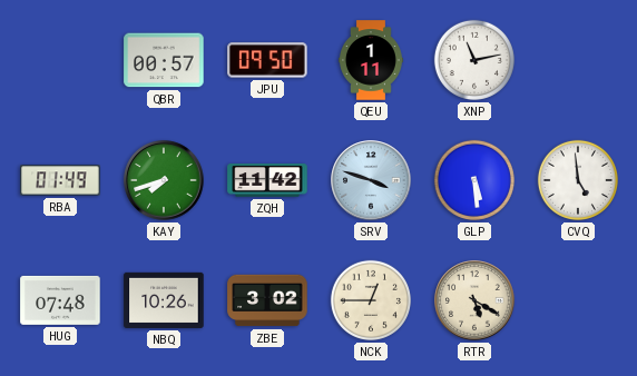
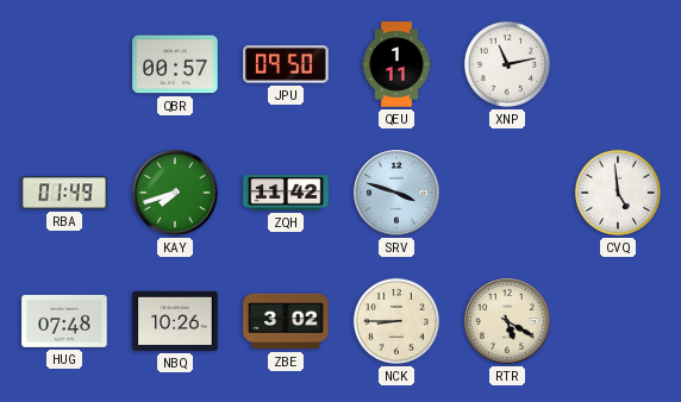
GLP: 5:29 -> none
NCK: 12:45 -> 8:45
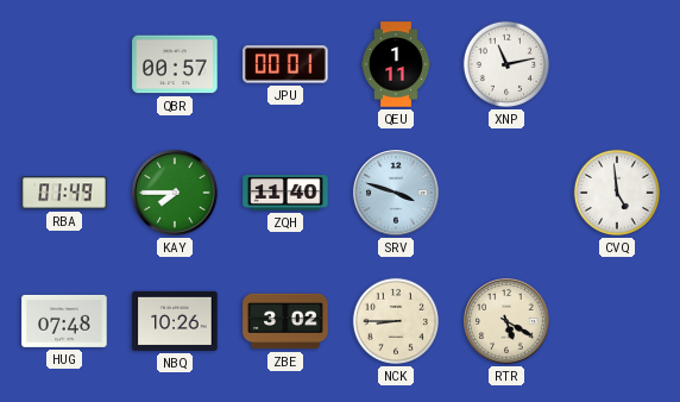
JPU: 09:50 -> 00:01
KAY: 7:42 -> 7:45
ZQH: 11:42 -> 11:40
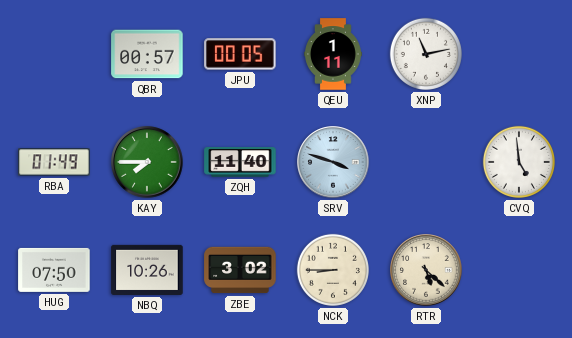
JPU: 00:01 -> 00:05
HUG: 07:48 -> 07:50
RTR: 5:20 -> 5:22
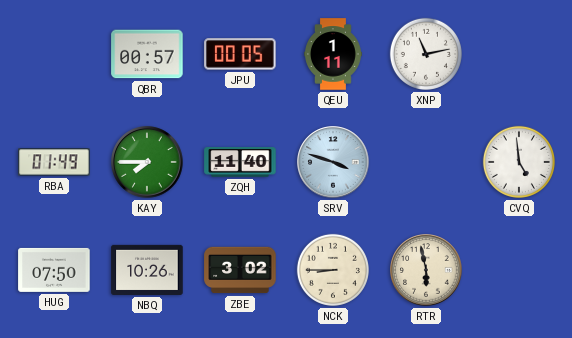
RTR: 5:22 -> 5:58
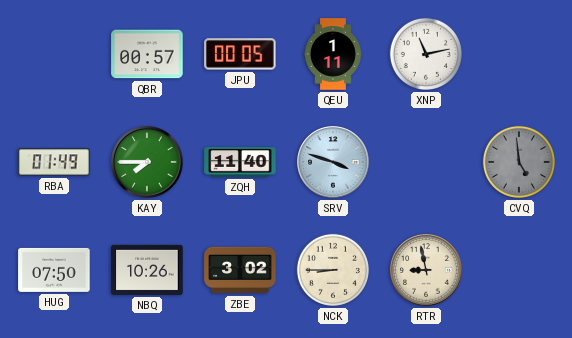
CVQ dial: white -> grey
RTR: 5:58 -> 8:58
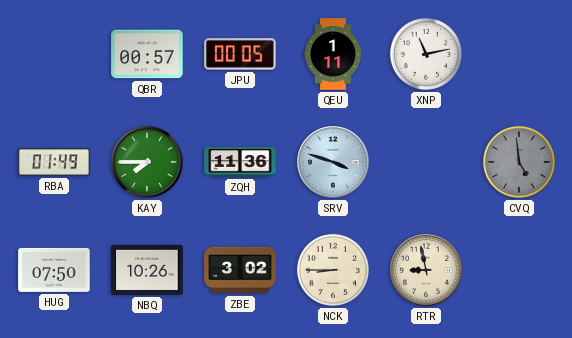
ZQH: 11:40 -> 11:36
